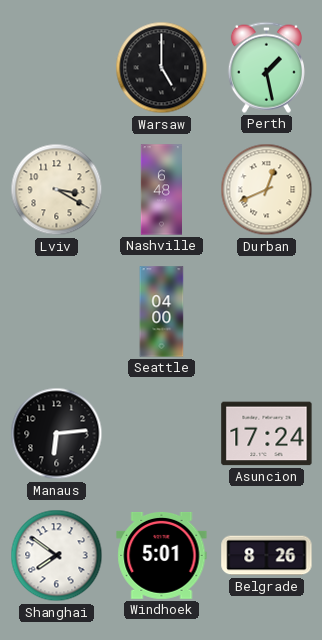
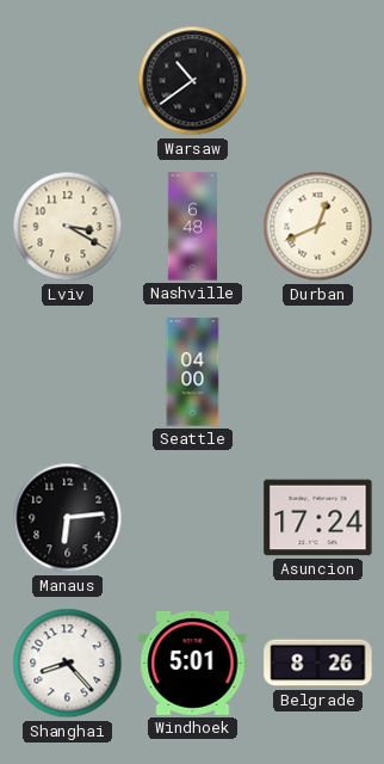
Warsaw: 5:00 -> 10:39
Perth: 1:28 -> none
Shanghai: 7:51 -> 8:23
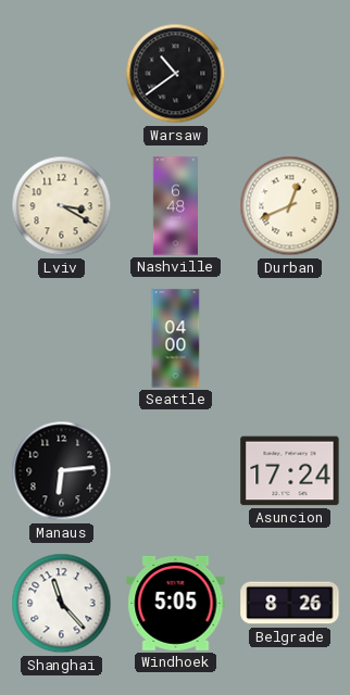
Shanghai: 8:23 -> 11:23
Windhoek: 5:01 -> 5:05
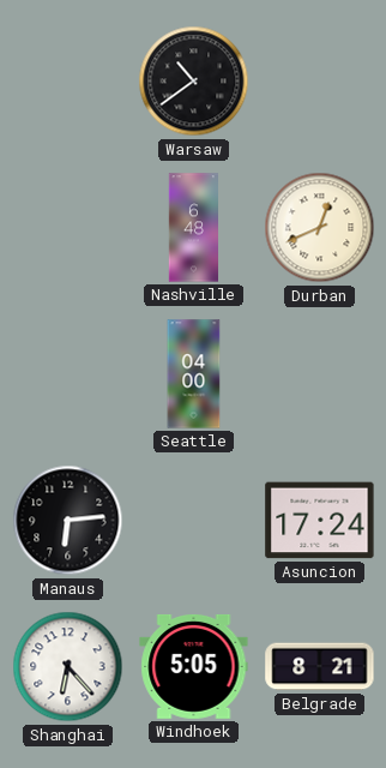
Lviv: 3:20 -> none
Shanghai: 11:23 -> 6:23
Belgrade: 8:26 -> 8:21
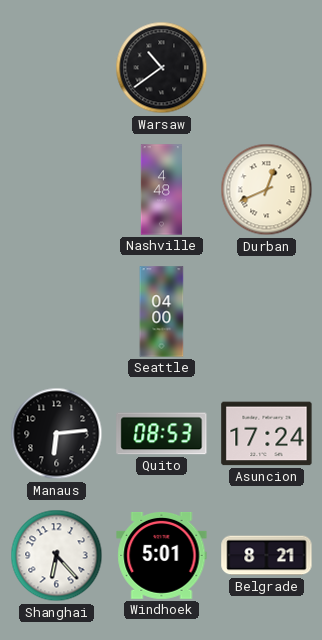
Nashville: 6:48 -> 4:48
Quito: none -> 08:53
Windhoek: 5:05 -> 5:01
